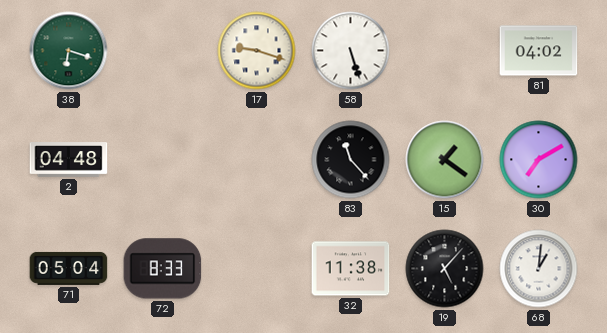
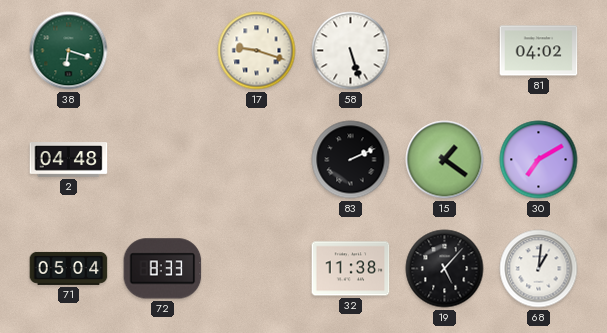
83: 11:23 -> 2:11
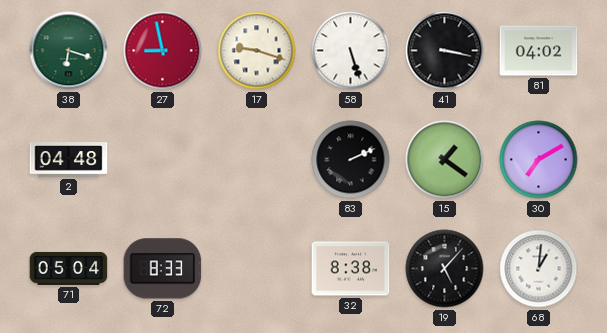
27: none -> 8:58
41: none -> 3:17
32: 11:38 -> 8:38
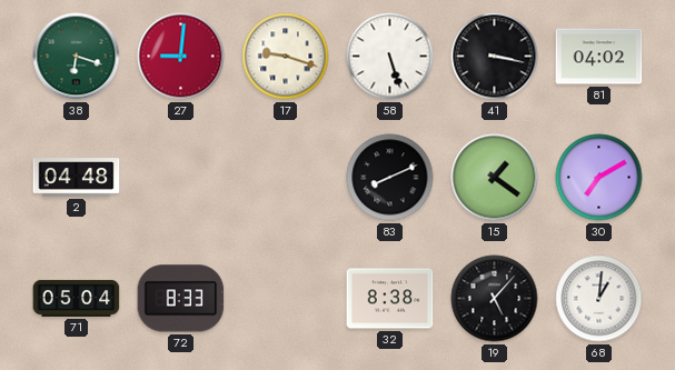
27: 8:58 -> 9:01
83: 2:11 -> 8:11
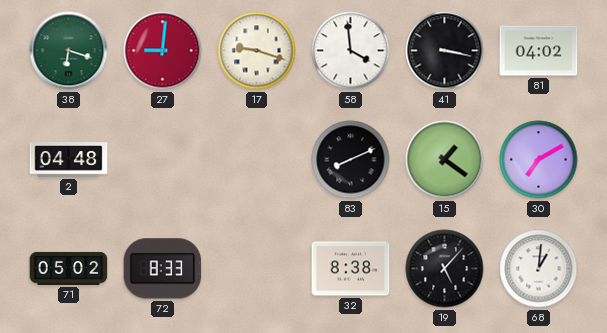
58: 5:27 -> 3:59
71: 05:04 -> 05:02
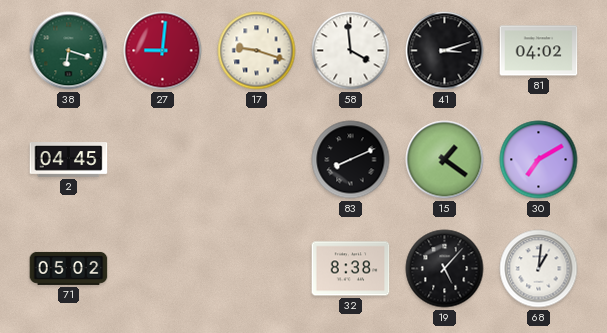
41: 3:17 -> 3:12
2: 04:48 -> 04:45
72: 8:33 -> none
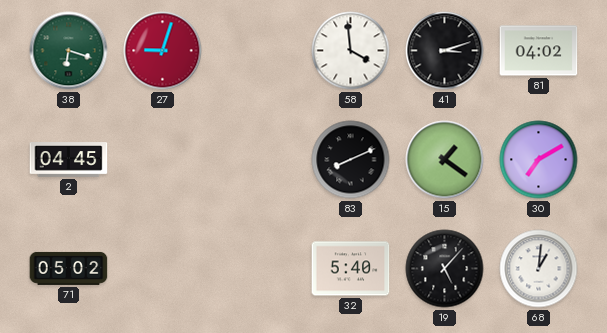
27: 9:01 -> 9:03
17: 9:18 -> none
32: 8:38 -> 5:40
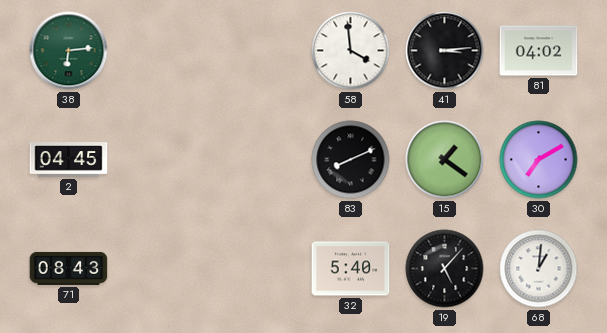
38: 6:18 -> 6:14
27: 9:03 -> none
41: 3:12 -> 3:14
71: 05:02 -> 08:43
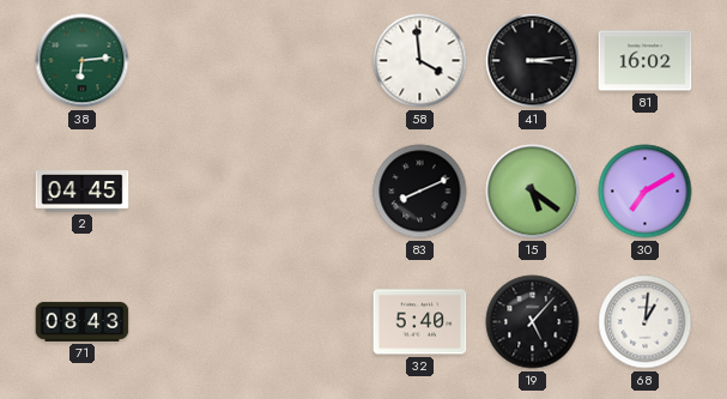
81: 04:02 -> 16:02
15: 1:21 -> 5:21
